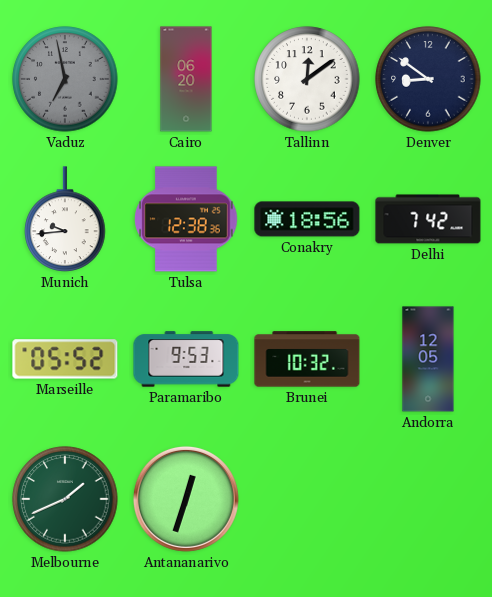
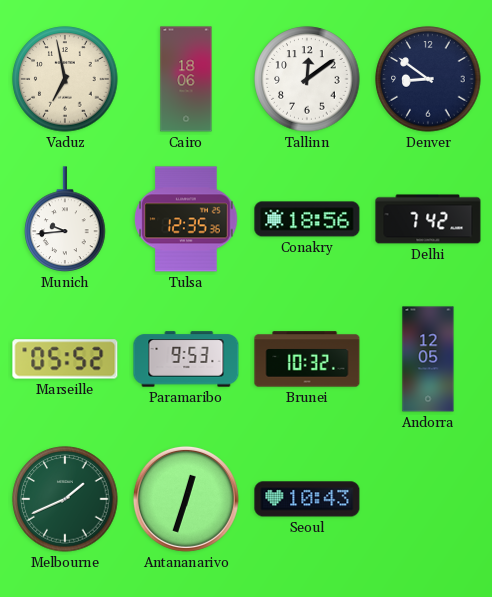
Vaduz dial: grey -> cream
Cairo: 06:20 -> 18:06
Tulsa: 12:38 -> 12:35
Seoul: none -> 10:43
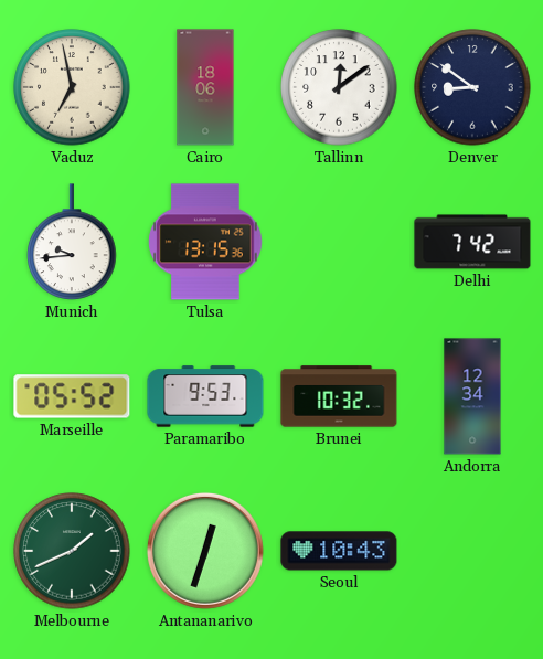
Tulsa: 12:35 -> 13:15
Conakry: 18:56 -> none
Andorra: 12:05 -> 12:34
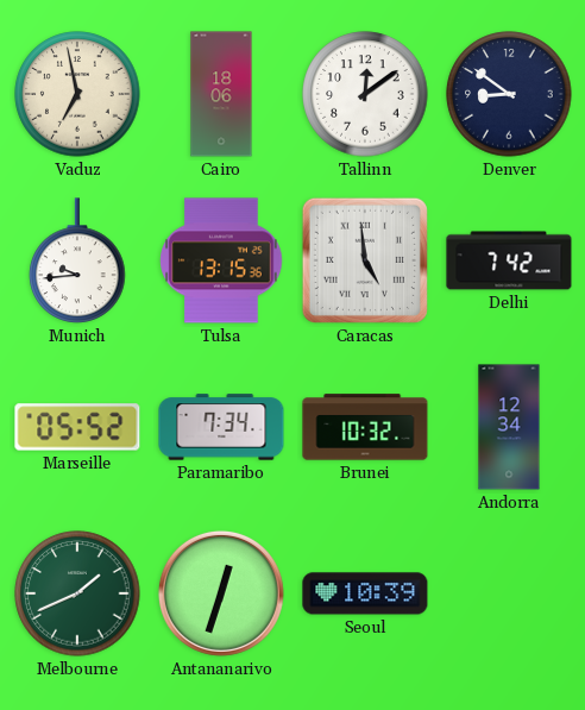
Caracas: none -> 4:59
Paramaribo: 9:53 -> 7:34
Seoul: 10:43 -> 10:39
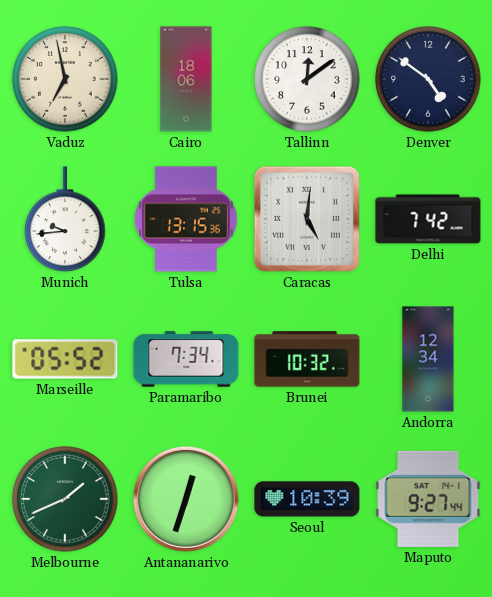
Denver: 8:51 -> 4:51
Caracas: 4:59 -> 5:01
Maputo: none -> 9:27
